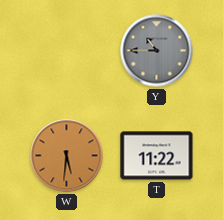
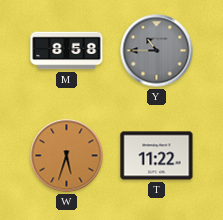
M: none -> 8:58
W: 5:31 -> 5:33
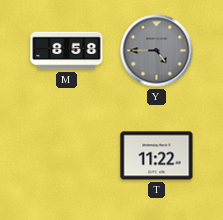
Y: 10:45 -> 4:45
W: 5:33 -> none
